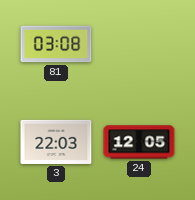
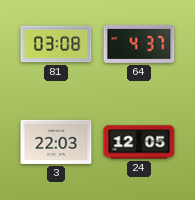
64: none -> 4:37
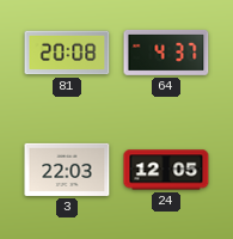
81: 03:08 -> 20:08
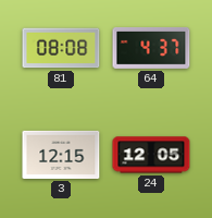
81: 20:08 -> 08:08
3: 22:03 -> 12:15
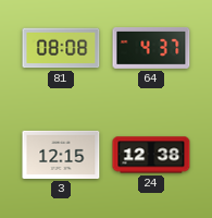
24: 12:05 -> 12:38
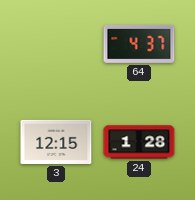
81: 08:08 -> none
24: 12:38 -> 1:28
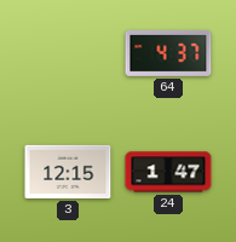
24: 1:28 -> 1:47
